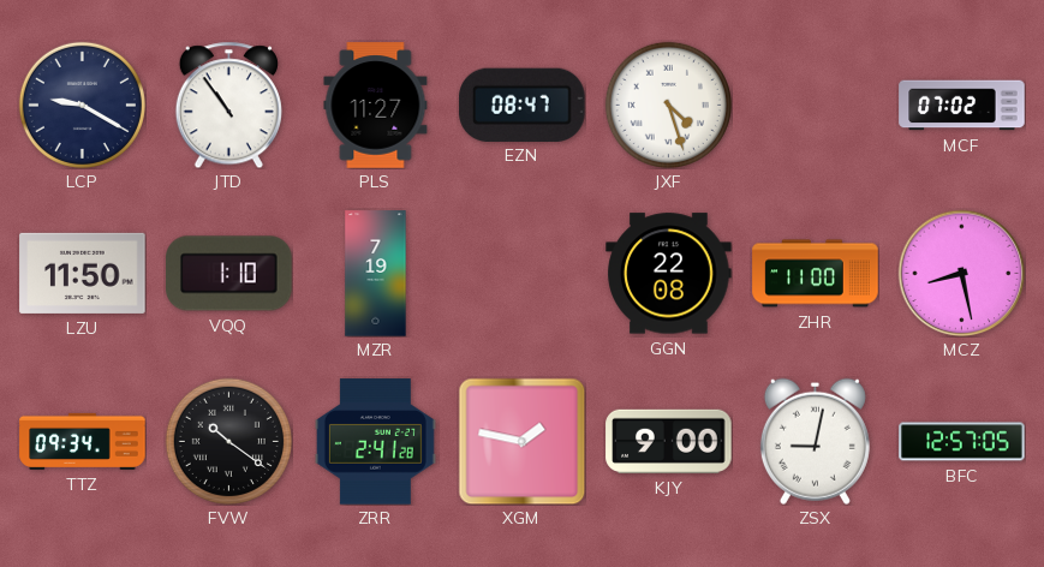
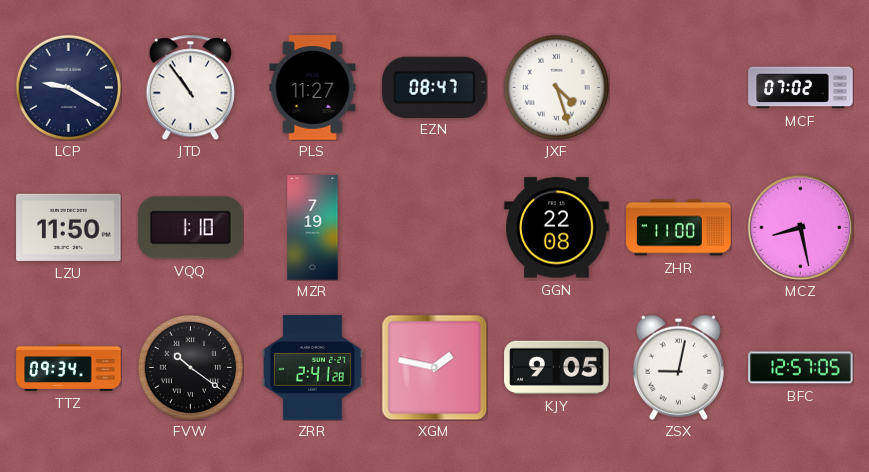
KJY: 9:00 -> 9:05
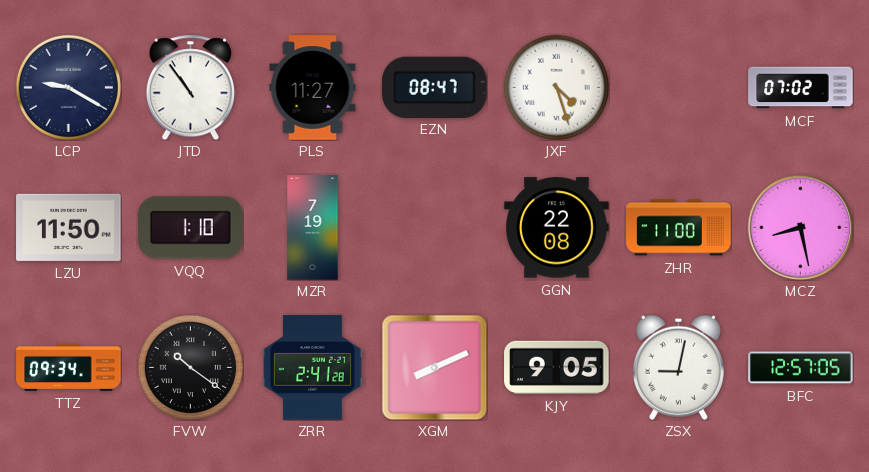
XGM: 1:47 -> 8:11
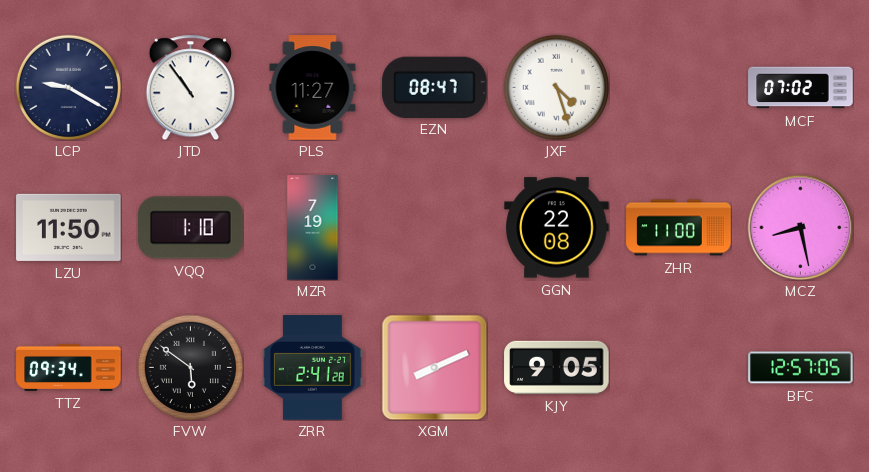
FVW: 10:21 -> 5:51
ZSX: 9:02 -> none
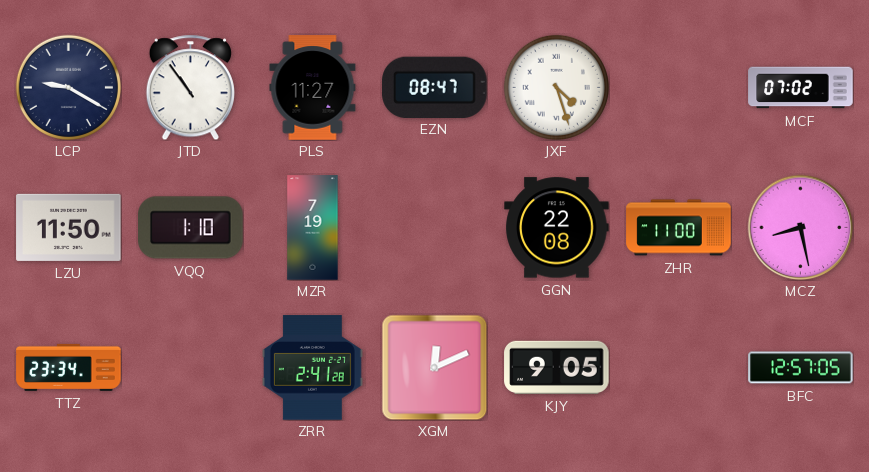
TTZ: 09:34 -> 23:34
FVW: 5:51 -> none
XGM: 8:11 -> 12:11
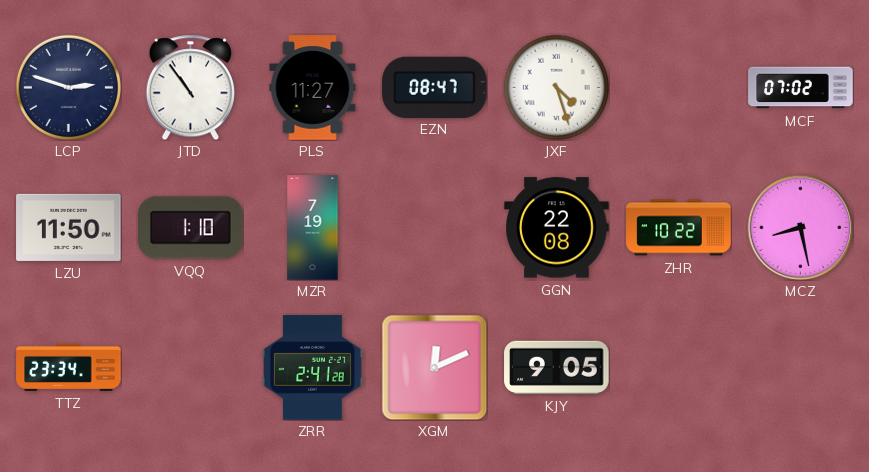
LCP: 9:20 -> 2:48
ZHR: 11:00 -> 10:22
BFC: 12:57 -> none
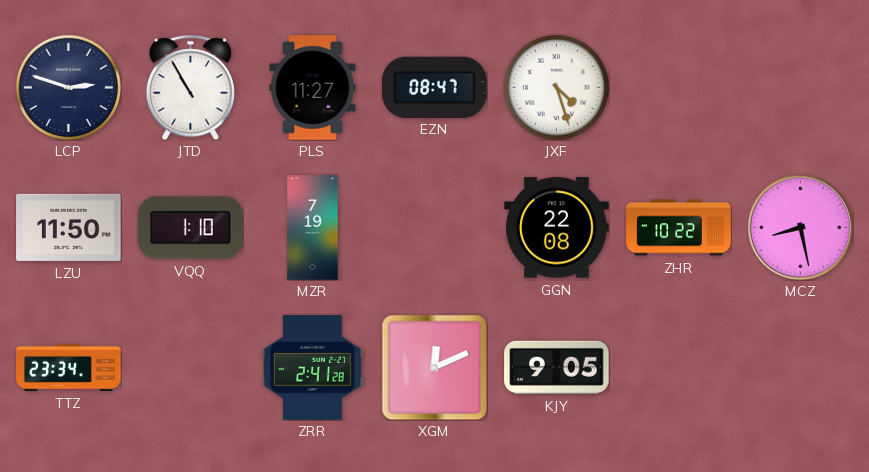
JTD: 10:54 -> 10:55
MCF: 07:02 -> none
